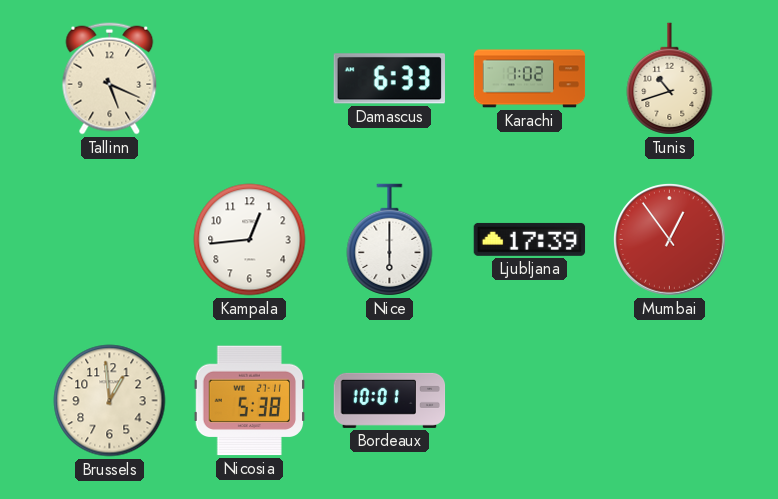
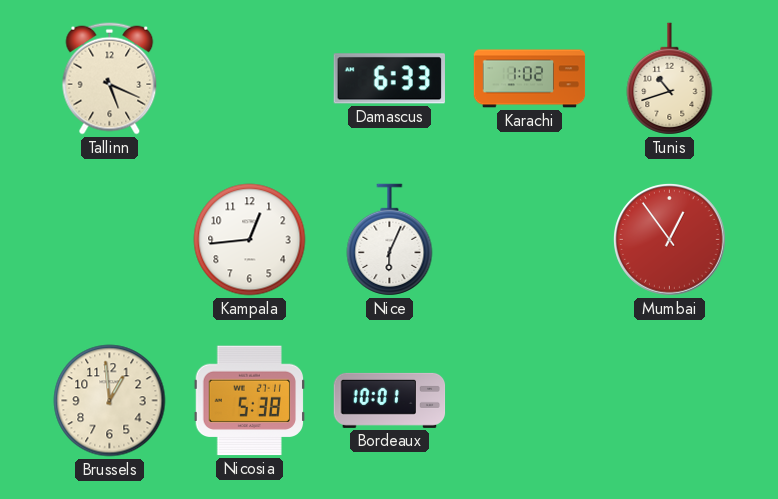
Nice: 6:00 -> 6:04
Ljubljana: 17:39 -> none
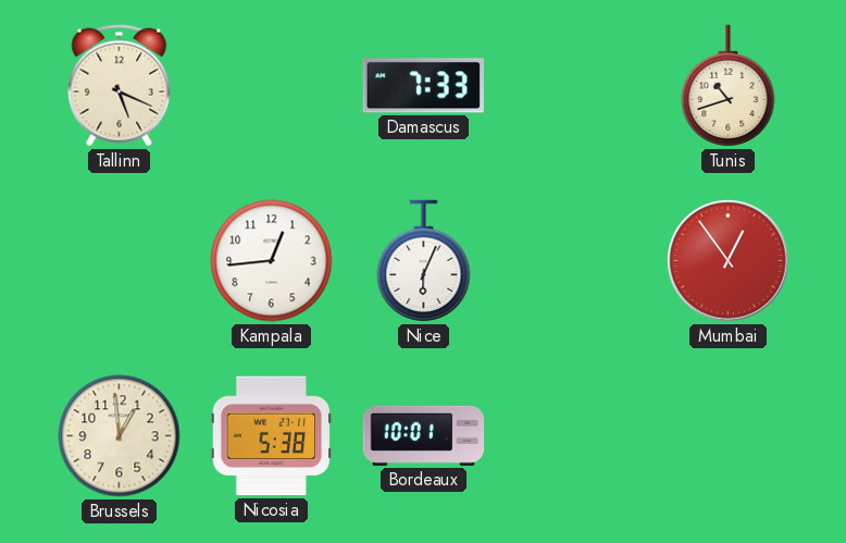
Damascus: 6:33 -> 7:33
Karachi: 1:02 -> none
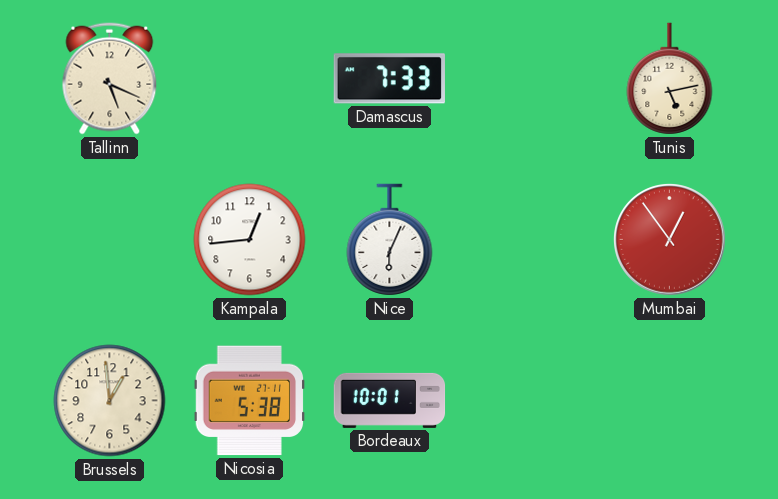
Tunis: 10:42 -> 5:13
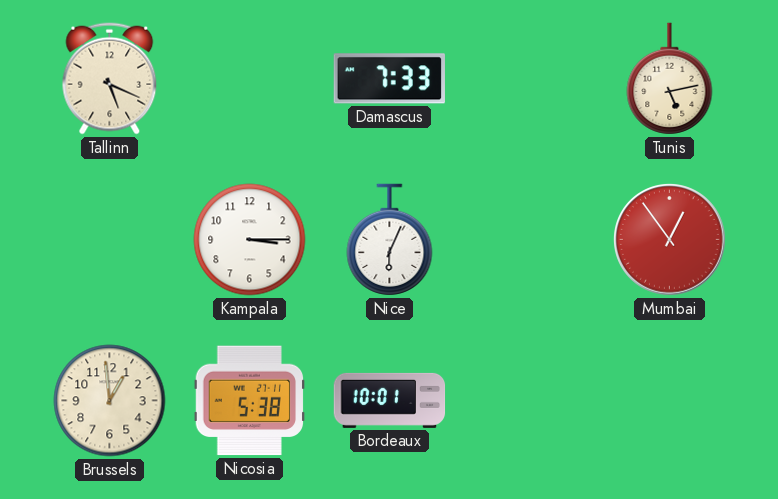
Kampala: 12:44 -> 3:15
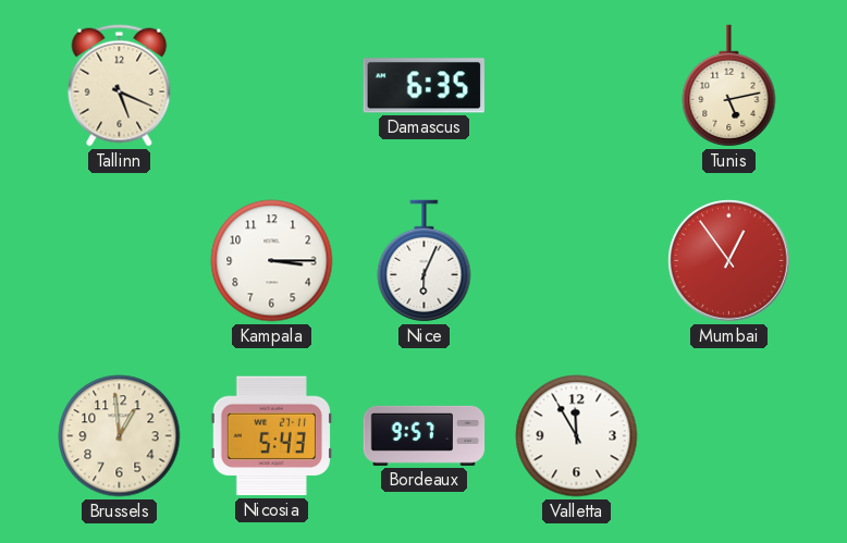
Damascus: 7:33 -> 6:35
Nicosia: 5:38 -> 5:43
Bordeaux: 10:01 -> 9:57
Valletta: none -> 11:55
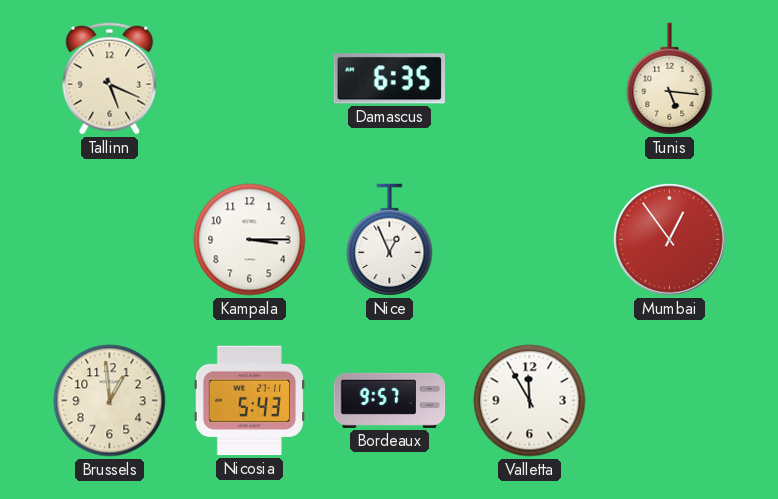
Tunis: 5:13 -> 5:16
Nice: 6:04 -> 12:56
